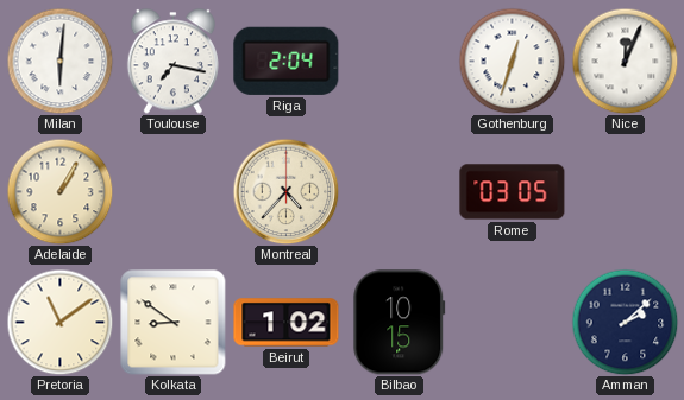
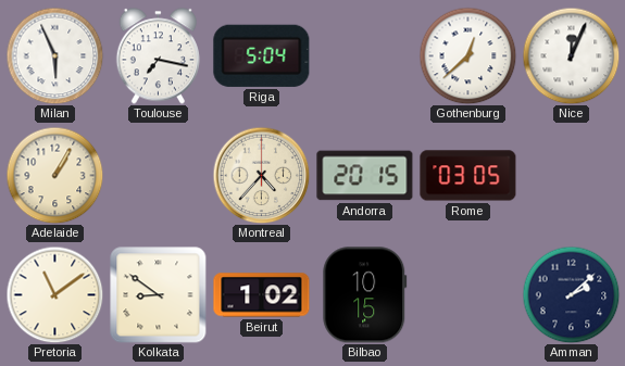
Milan: 6:01 -> 5:56
Riga: 2:04 -> 5:04
Gothenburg: 12:33 -> 12:38
Andorra: none -> 20:15
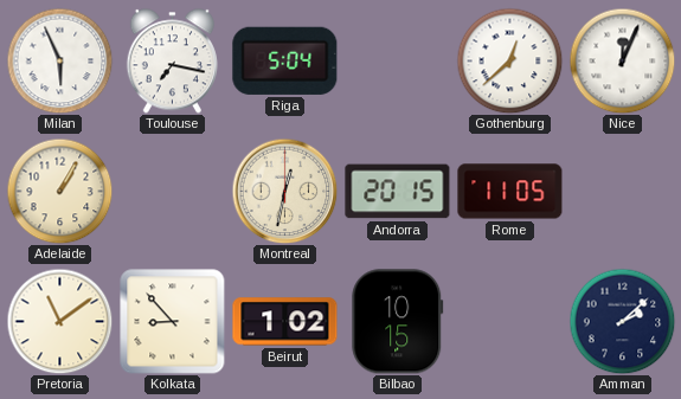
Montreal: 4:37 -> 12:32
Rome: 03:05 -> 11:05
Kolkata: 8:51 -> 8:53
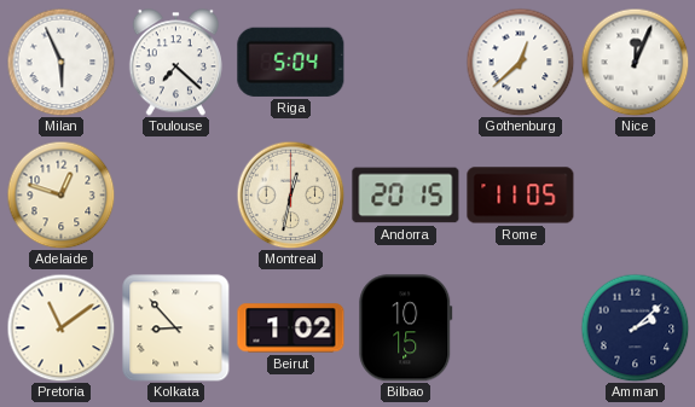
Toulouse: 7:17 -> 7:22
Adelaide: 1:05 -> 12:48
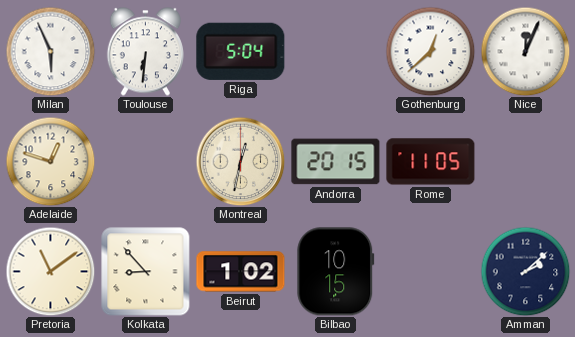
Toulouse: 7:22 -> 6:31
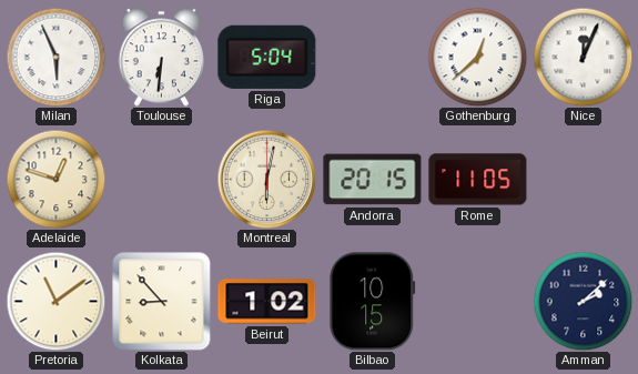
Montreal: 12:32 -> 6:02
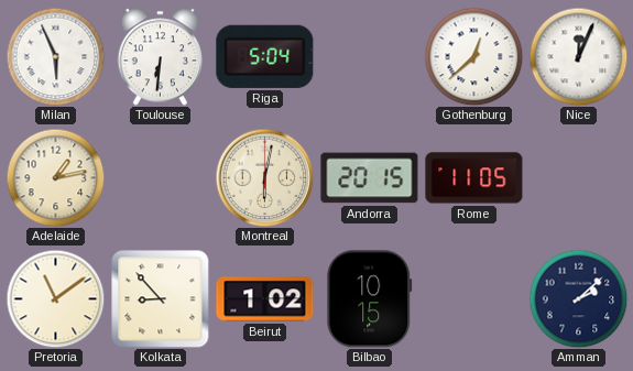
Adelaide: 12:48 -> 1:13
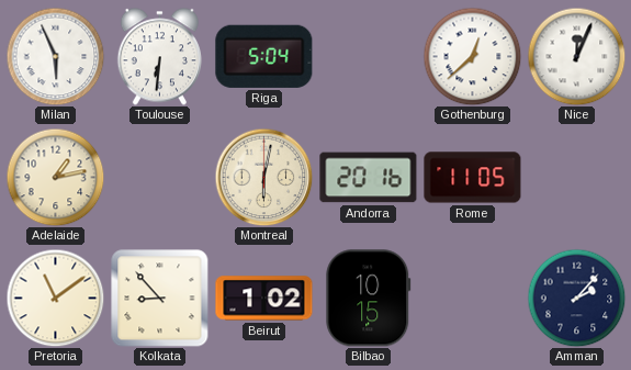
Andorra: 20:15 -> 20:16
Amman: 2:08 -> 2:07
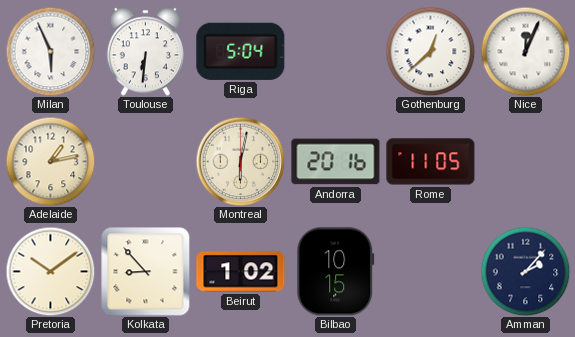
Pretoria: 11:09 -> 10:09
